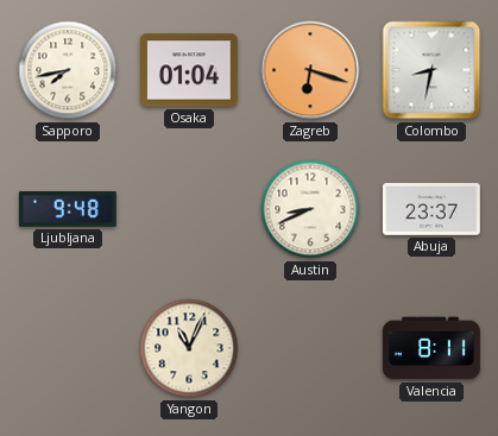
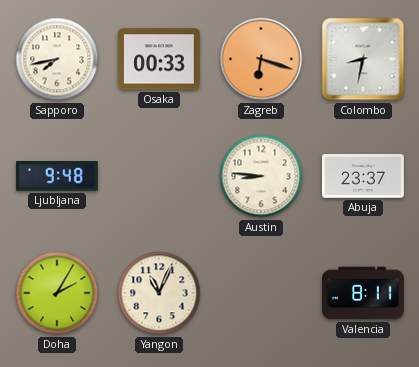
Osaka: 01:04 -> 00:33
Austin: 8:41 -> 8:46
Doha: none -> 2:05
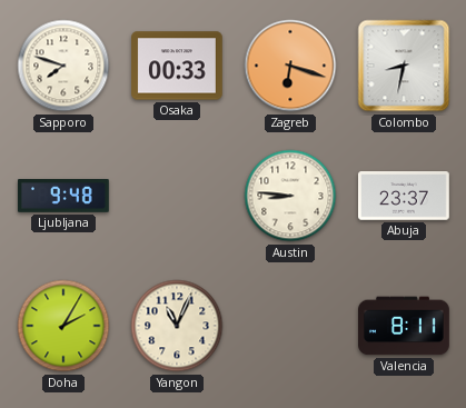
Sapporo: 7:43 -> 7:48
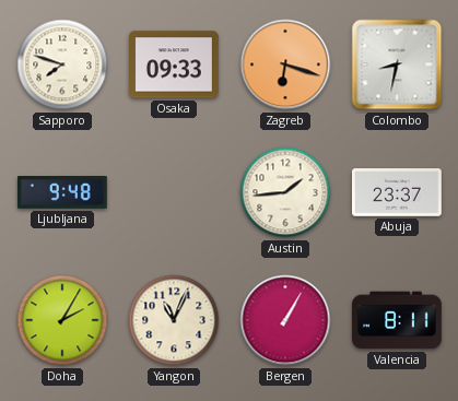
Osaka: 00:33 -> 09:33
Austin: 8:46 -> 1:44
Bergen: none -> 1:05
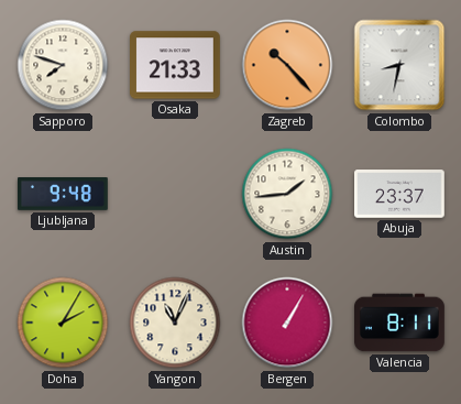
Osaka: 09:33 -> 21:33
Zagreb: 6:18 -> 10:23
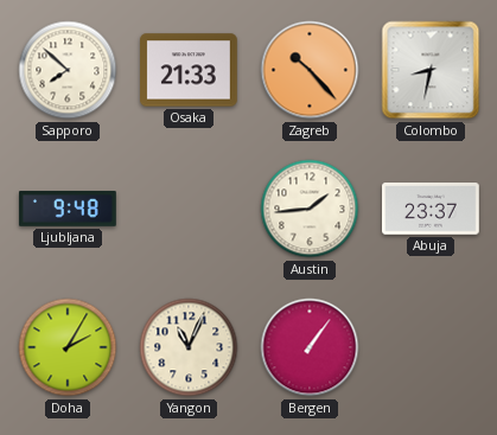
Sapporo: 7:48 -> 7:52
Bergen: 1:05 -> 1:06
Valencia: 8:11 -> none
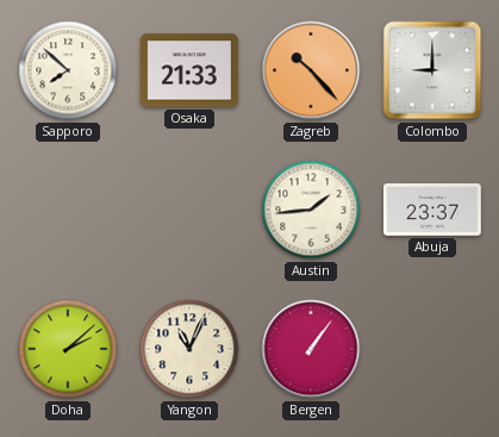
Colombo: 8:32 -> 9:00
Ljubljana: 9:48 -> none
Doha: 2:05 -> 2:08
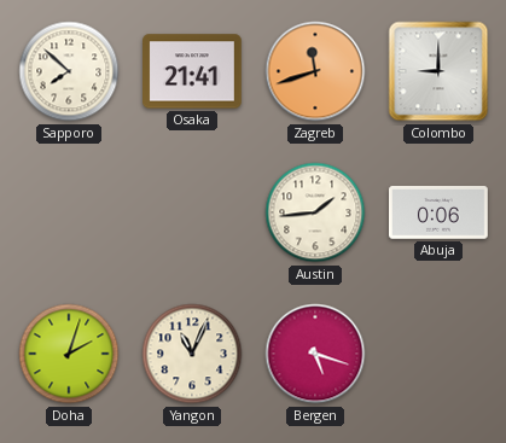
Osaka: 21:33 -> 21:41
Zagreb: 10:23 -> 11:42
Abuja: 23:37 -> 0:06
Doha: 2:08 -> 2:03
Bergen: 1:06 -> 5:18
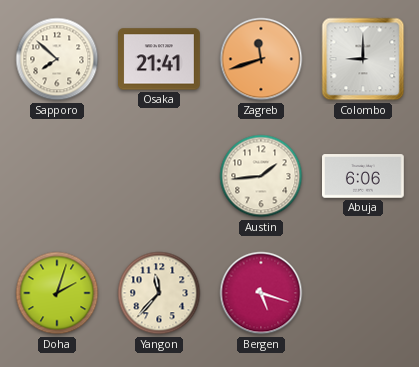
Abuja: 0:06 -> 6:06
Yangon: 11:04 -> 11:37
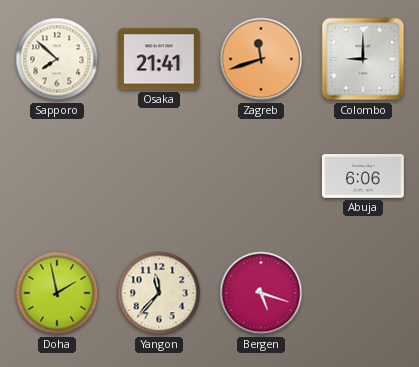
Austin: 1:44 -> none
Doha: 2:03 -> 1:58
